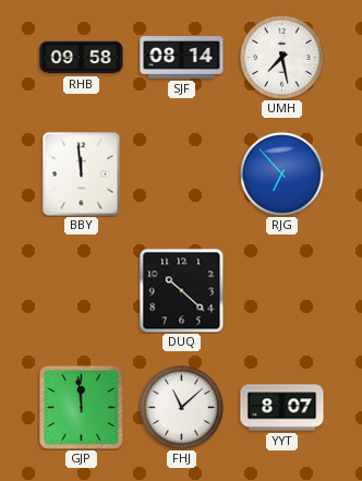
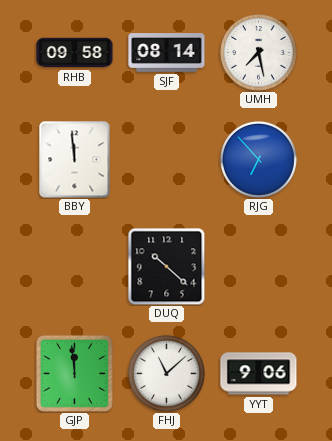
YYT: 8:07 -> 9:06
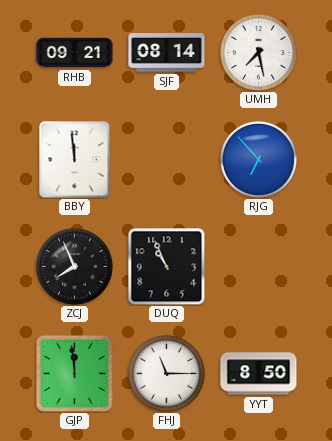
RHB: 09:58 -> 09:21
ZCJ: none -> 7:56
DUQ: 10:22 -> 10:56
FHJ: 11:08 -> 11:15
YYT: 9:06 -> 8:50
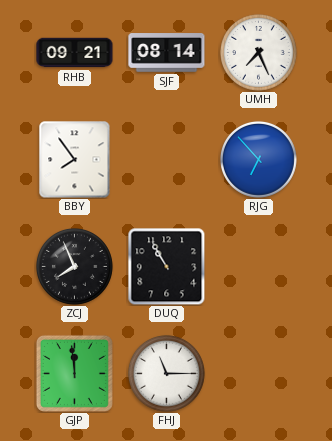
UMH: 7:28 -> 7:26
BBY: 11:59 -> 7:54
DUQ: 10:56 -> 10:55
YYT: 8:50 -> none
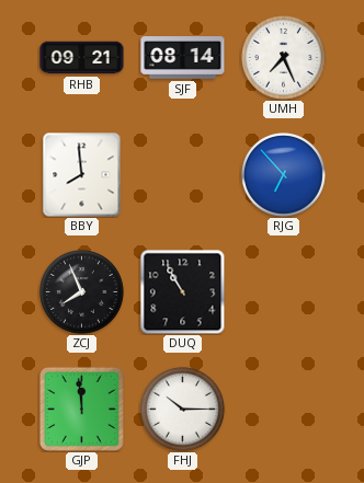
BBY: 7:54 -> 7:59
FHJ: 11:15 -> 10:15
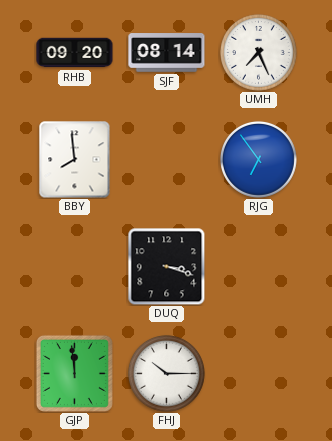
RHB: 09:21 -> 09:20
RJG: 6:53 -> 6:54
ZCJ: 7:56 -> none
DUQ: 10:55 -> 3:18
